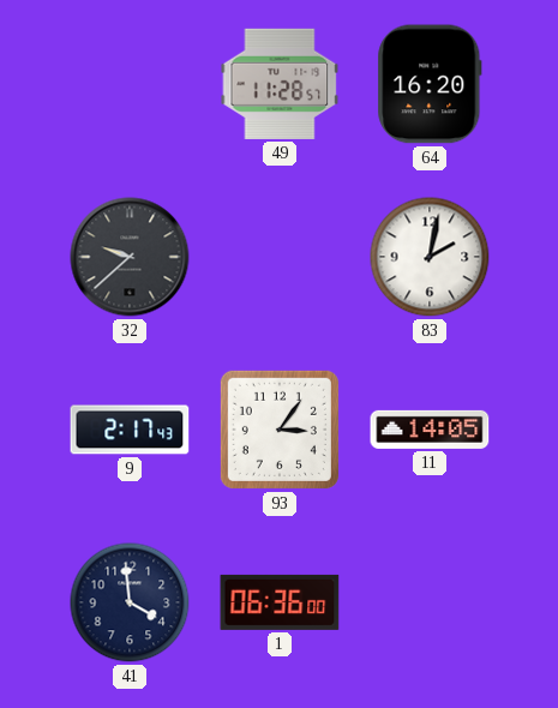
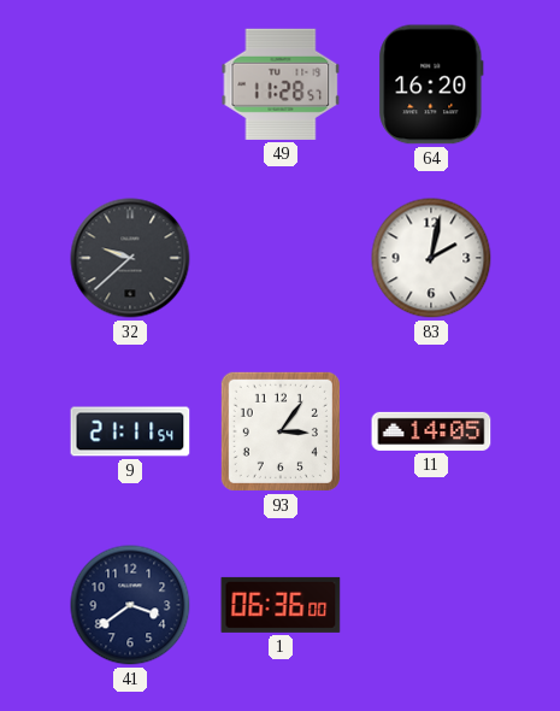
9: 2:17 -> 21:11
41: 3:59 -> 3:39
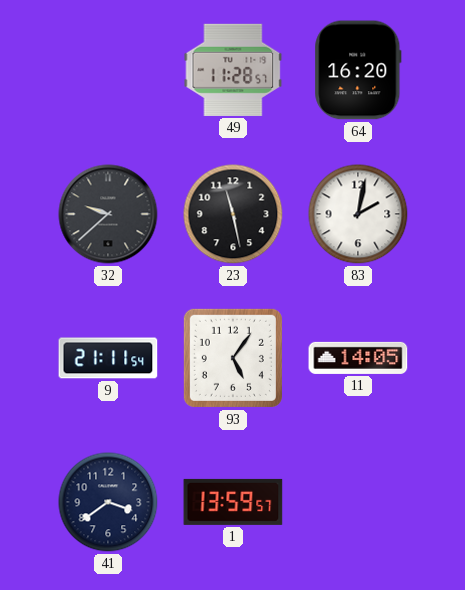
23: none -> 11:28
93: 3:06 -> 5:06
1: 06:36 -> 13:59
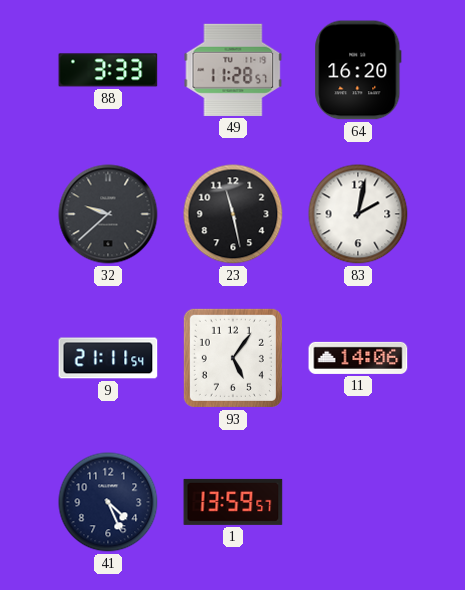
88: none -> 3:33
11: 14:05 -> 14:06
41: 3:39 -> 4:26
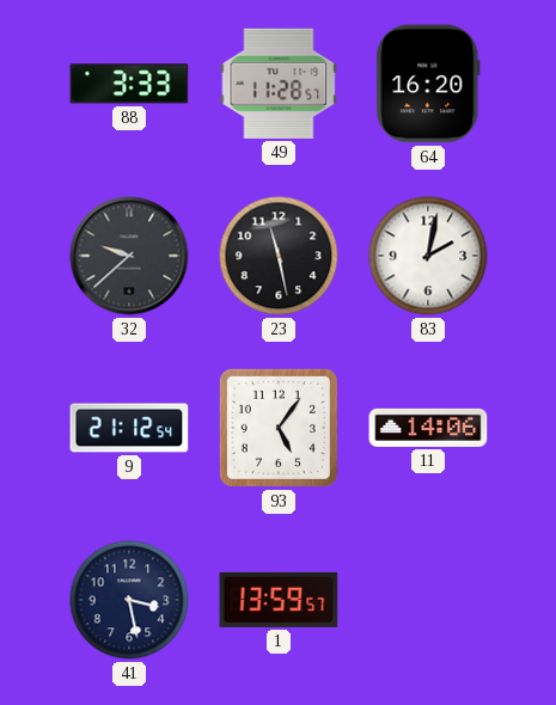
9: 21:11 -> 21:12
41: 4:26 -> 3:28
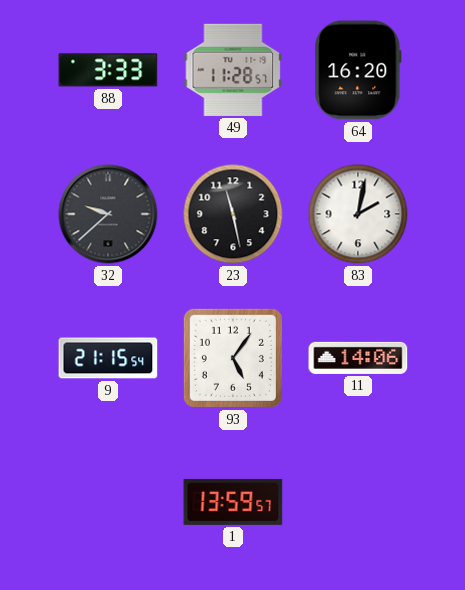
9: 21:12 -> 21:15
41: 3:28 -> none
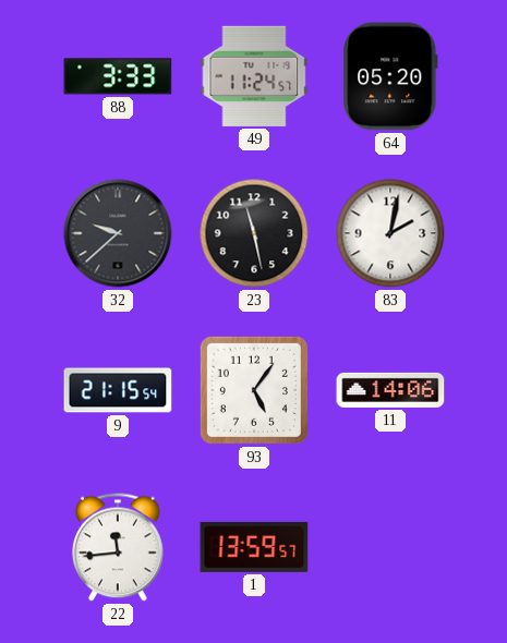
49: 11:28 -> 11:24
64: 16:20 -> 05:20
22: none -> 11:44
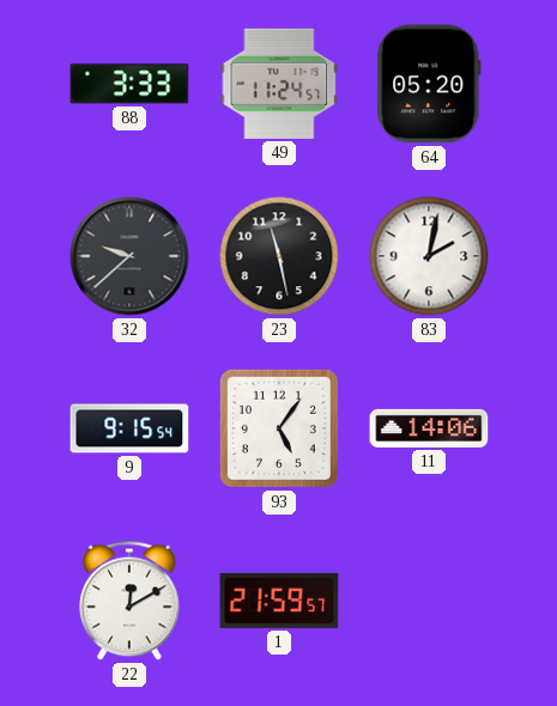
9: 21:15 -> 9:15
22: 11:44 -> 12:10
1: 13:59 -> 21:59
